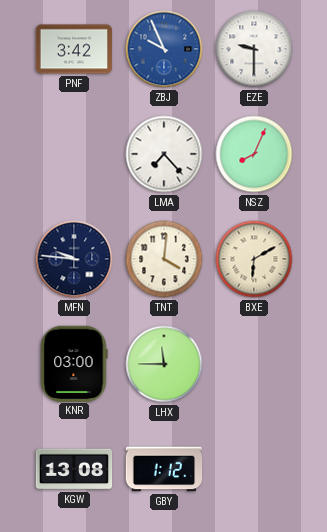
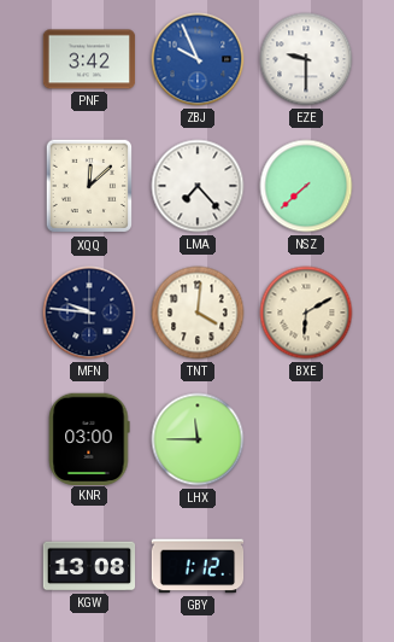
XQQ: none -> 12:08
NSZ: 8:04 -> 7:38
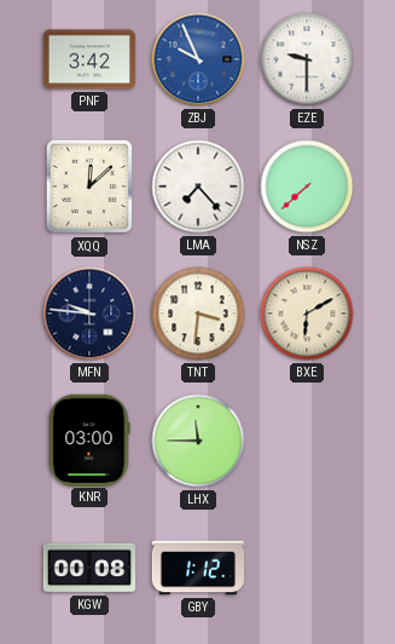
TNT: 4:01 -> 3:31
KGW: 13:08 -> 00:08
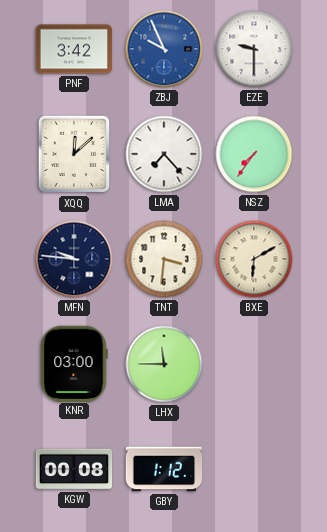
NSZ: 7:38 -> 7:36
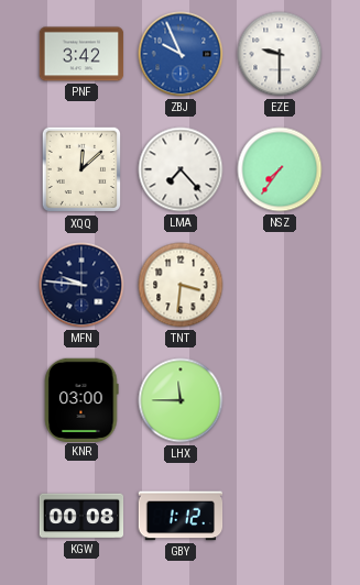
BXE: 6:10 -> none
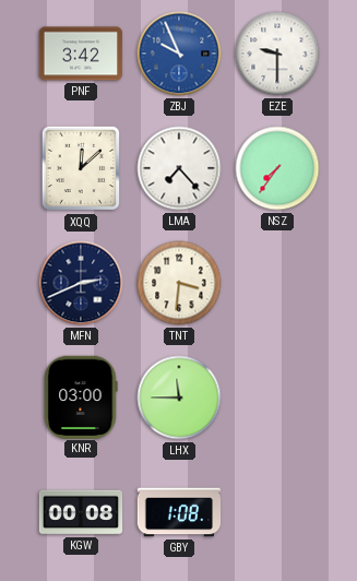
MFN: 9:46 -> 2:41
GBY: 1:12 -> 1:08
